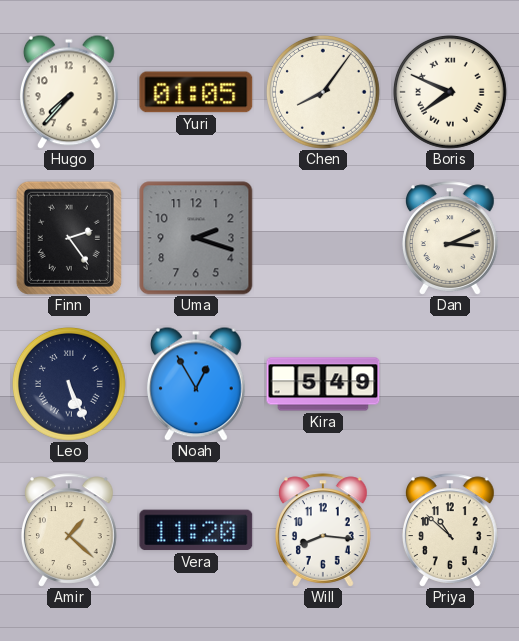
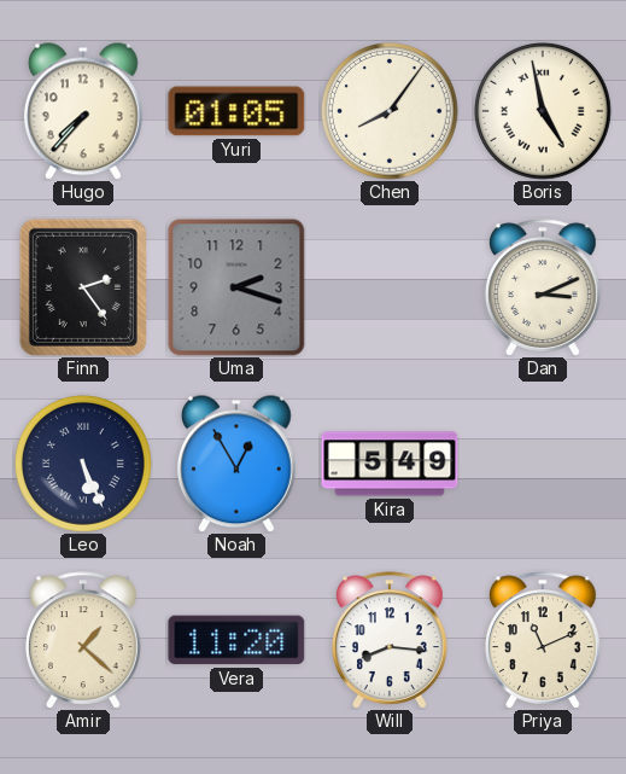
Boris: 7:49 -> 4:58
Priya: 10:52 -> 11:11
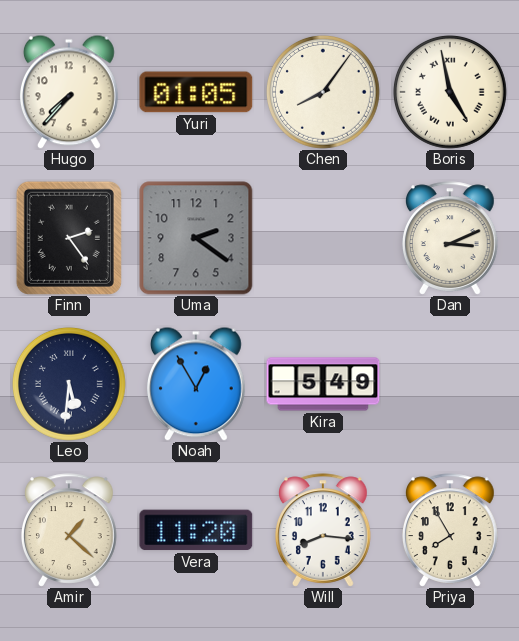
Uma: 2:18 -> 2:21
Leo: 5:26 -> 5:31
Priya: 11:11 -> 7:55
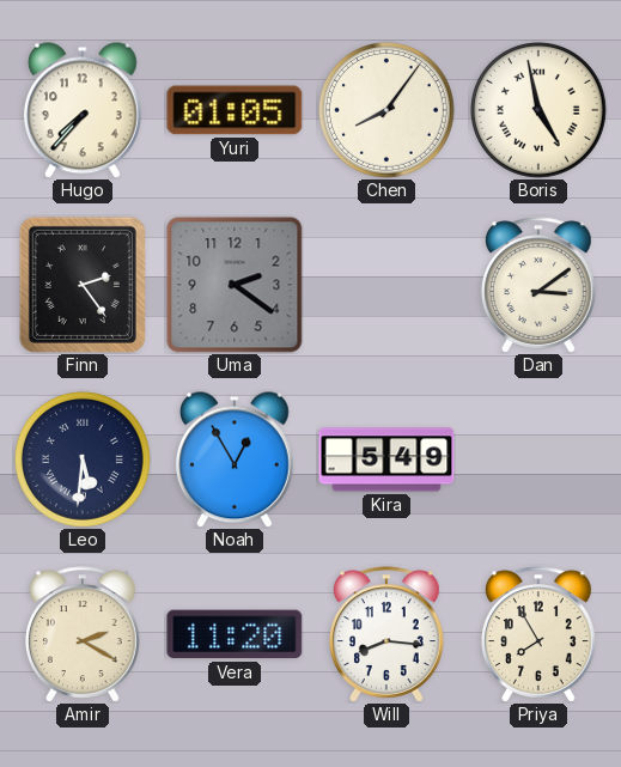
Dan: 3:11 -> 3:09
Amir: 1:22 -> 2:20
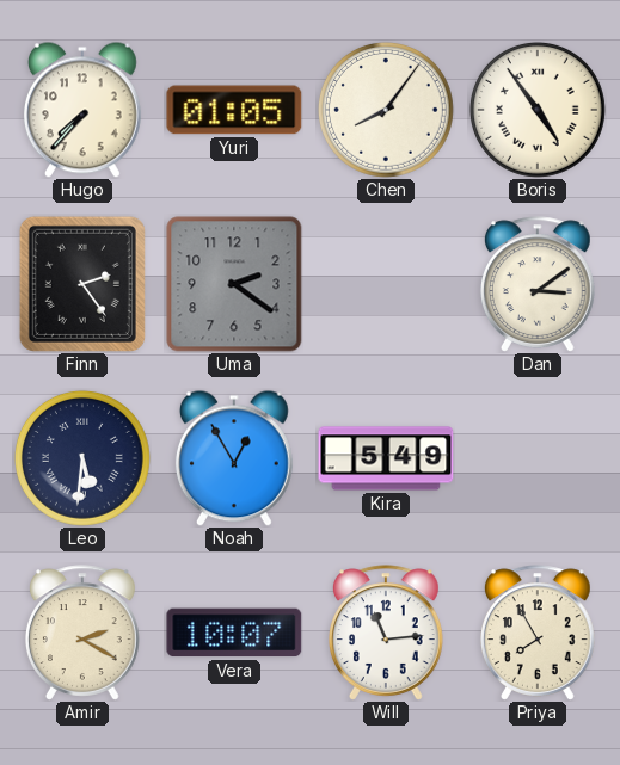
Boris: 4:58 -> 4:54
Vera: 11:20 -> 10:07
Will: 8:16 -> 11:14
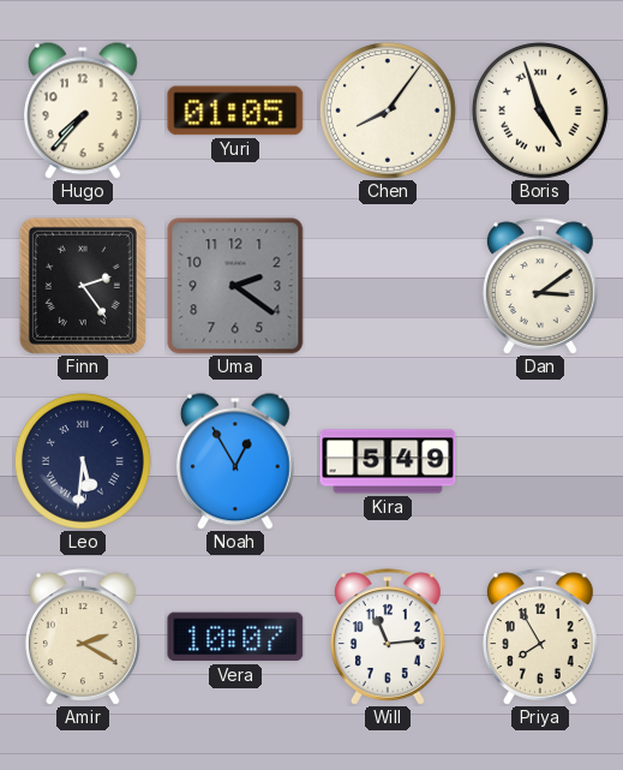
Boris: 4:54 -> 4:57
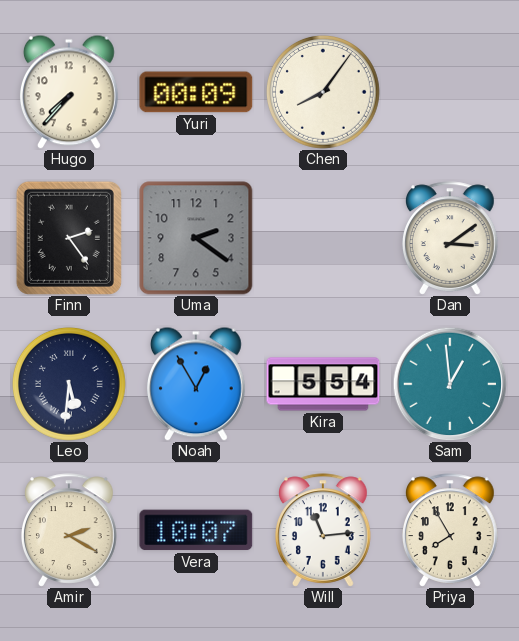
Yuri: 01:05 -> 00:09
Boris: 4:57 -> none
Kira: 5:49 -> 5:54
Sam: none -> 12:59
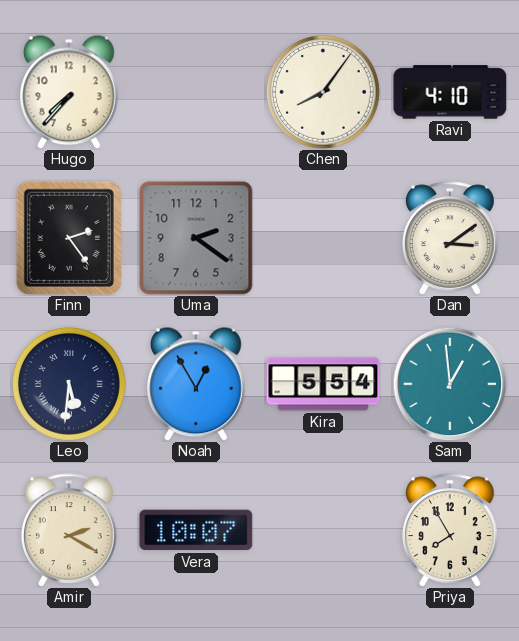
Yuri: 00:09 -> none
Ravi: none -> 4:10
Will: 11:14 -> none
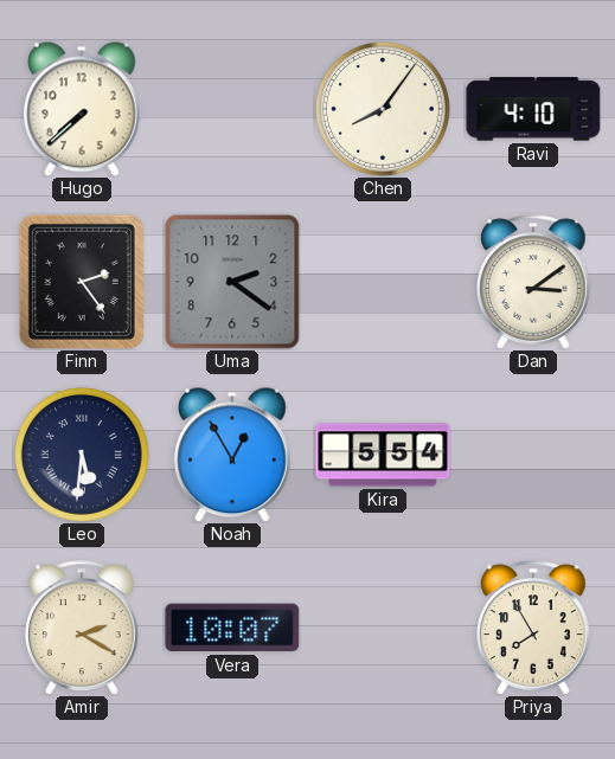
Hugo: 7:37 -> 7:38
Sam: 12:59 -> none
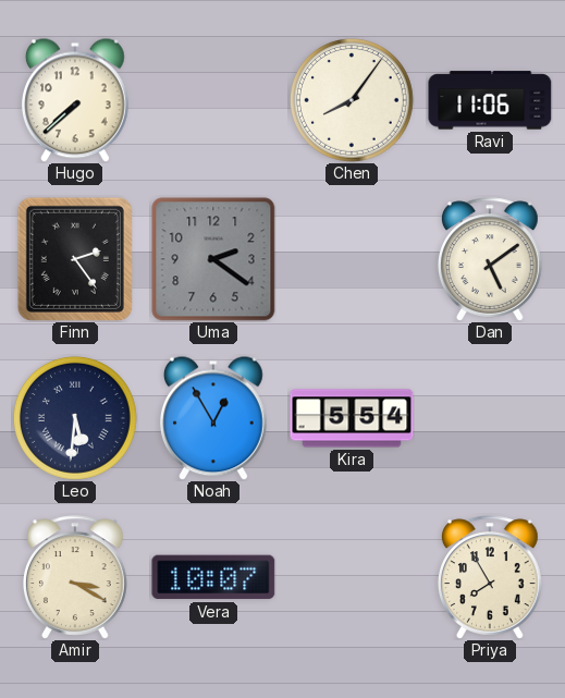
Ravi: 4:10 -> 11:06
Dan: 3:09 -> 5:09
Amir: 2:20 -> 3:20
